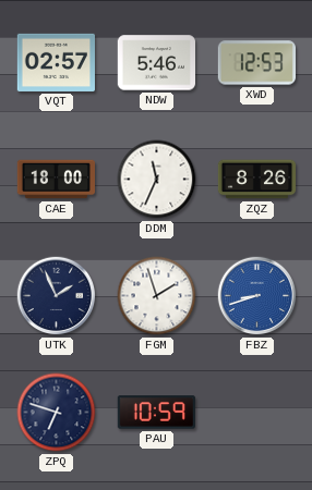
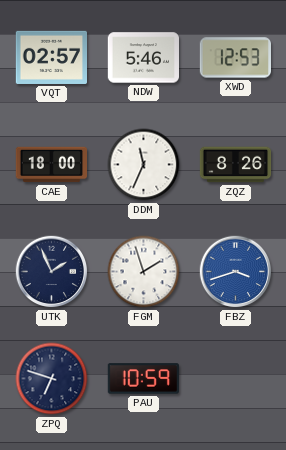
FBZ: 8:42 -> 3:42
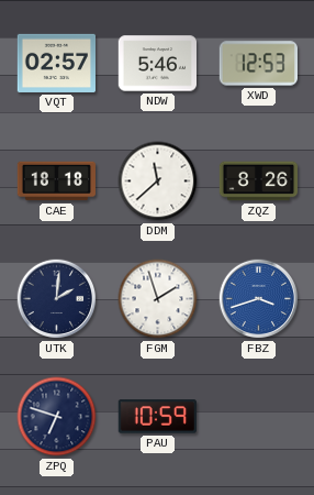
CAE: 18:00 -> 18:18
DDM: 11:34 -> 11:38
UTK: 1:56 -> 2:01
